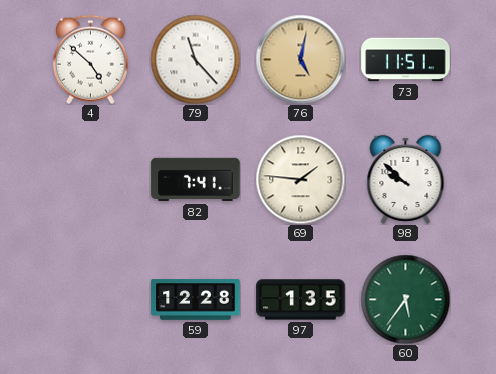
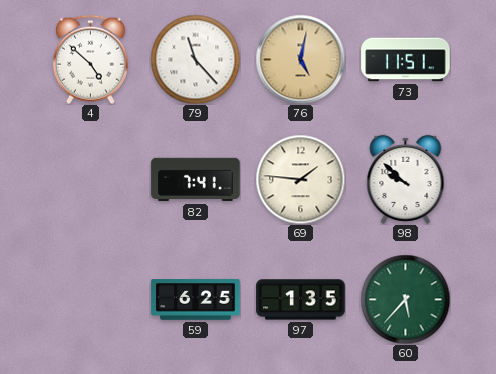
59: 12:28 -> 6:25
60: 5:36 -> 5:37
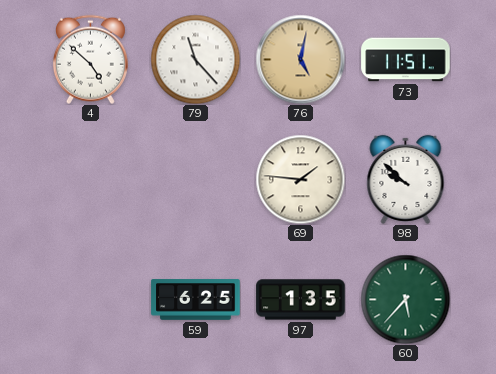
82: 7:41 -> none
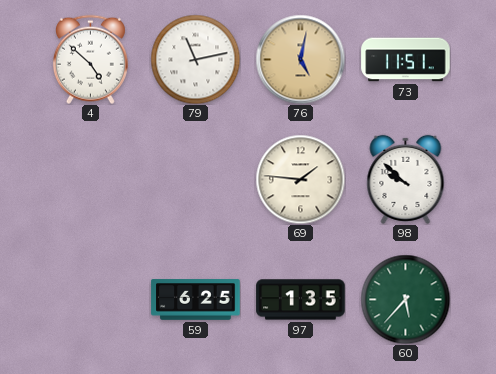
79: 11:23 -> 11:13
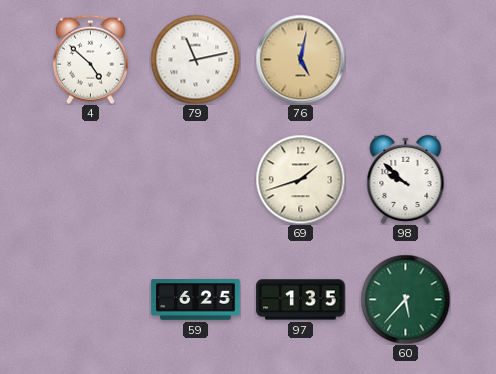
73: 11:51 -> none
69: 1:46 -> 1:42
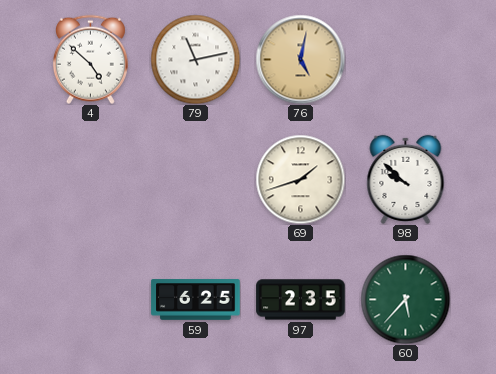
97: 1:35 -> 2:35
